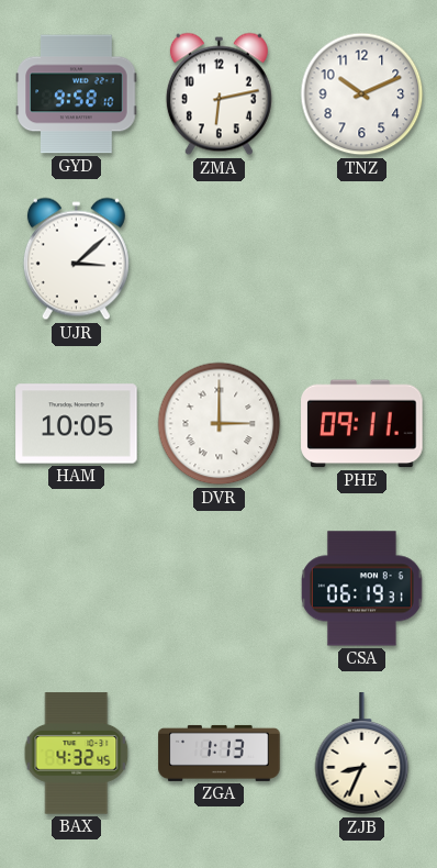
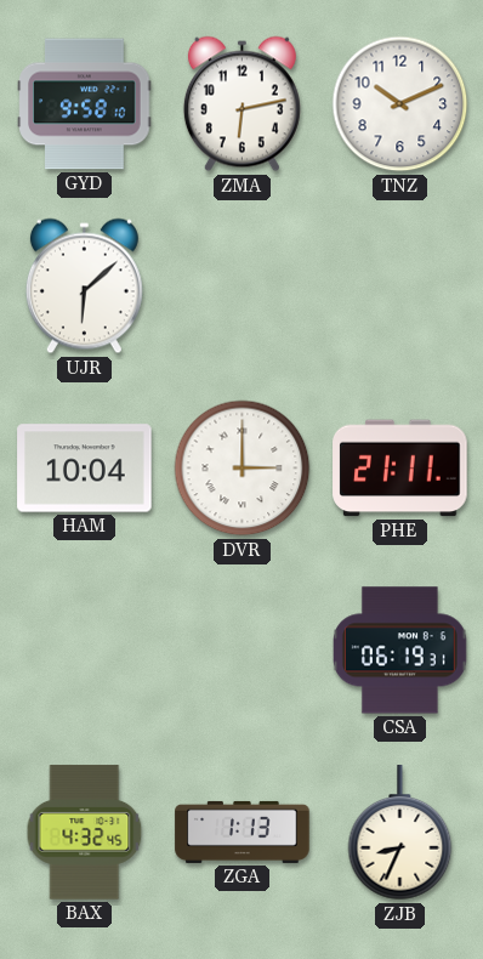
UJR: 3:08 -> 6:08
HAM: 10:05 -> 10:04
PHE: 09:11 -> 21:11
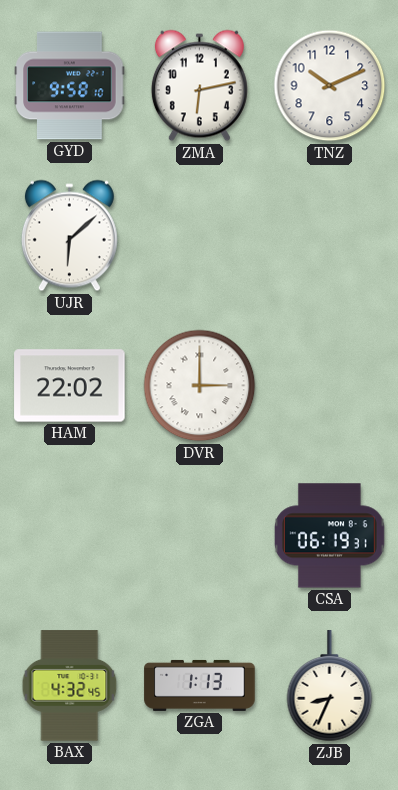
HAM: 10:04 -> 22:02
PHE: 21:11 -> none
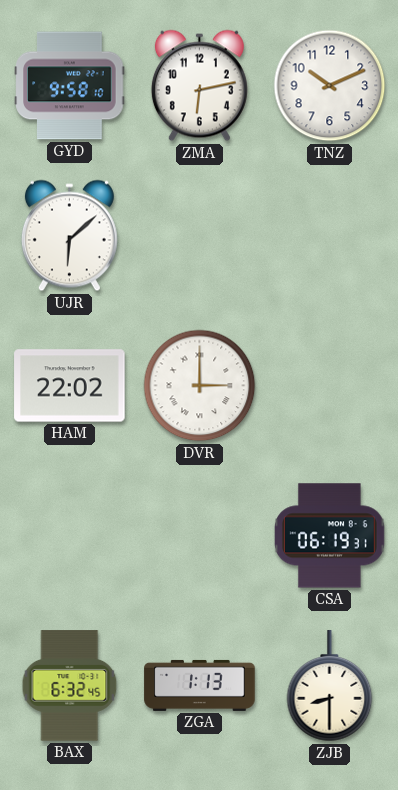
BAX: 4:32 -> 6:32
ZJB: 8:34 -> 8:30
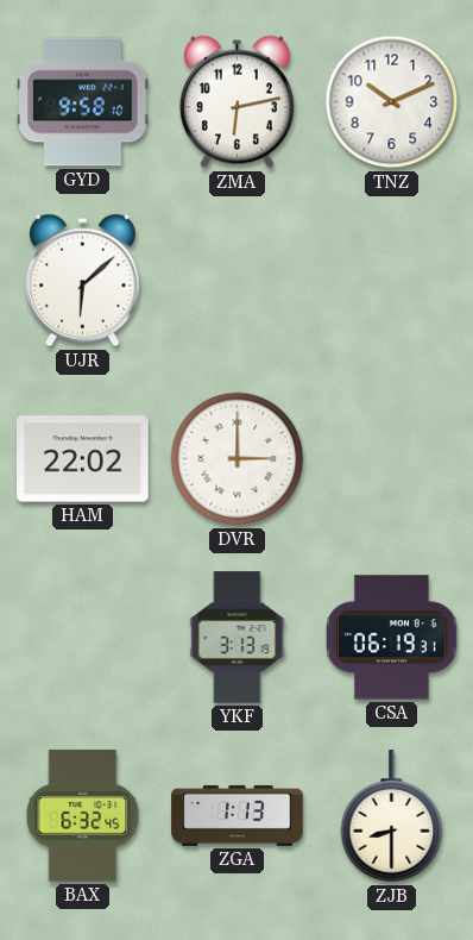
YKF: none -> 3:13
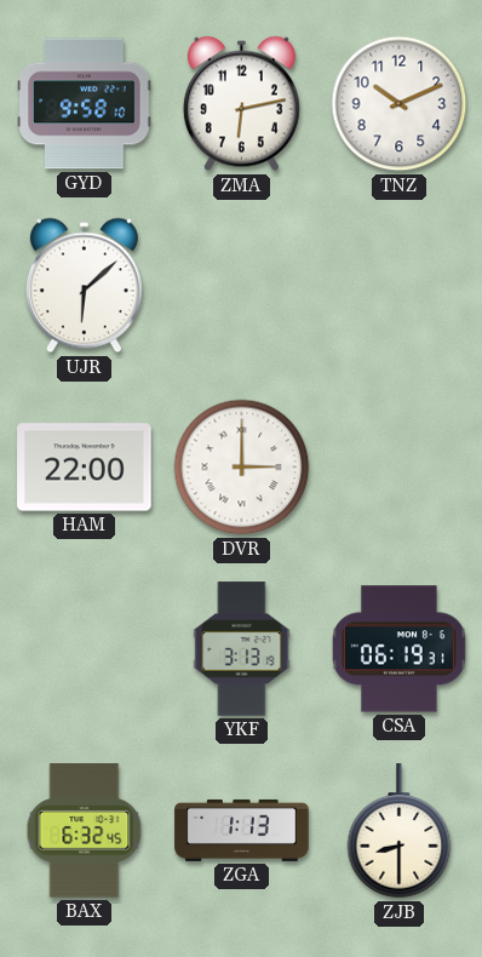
HAM: 22:02 -> 22:00
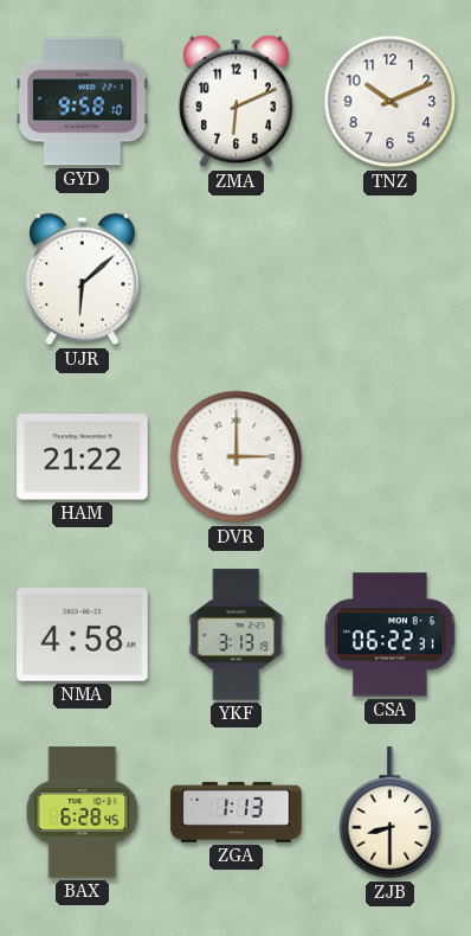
ZMA: 6:13 -> 6:11
HAM: 22:00 -> 21:22
NMA: none -> 4:58
CSA: 06:19 -> 06:22
BAX: 6:32 -> 6:28
